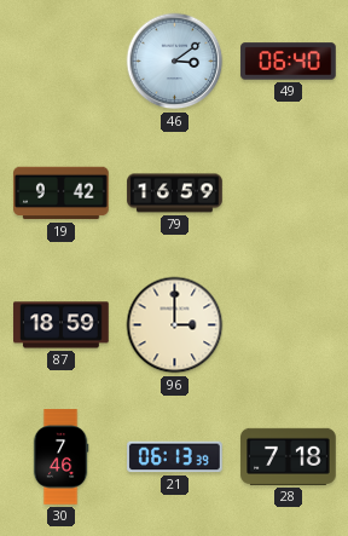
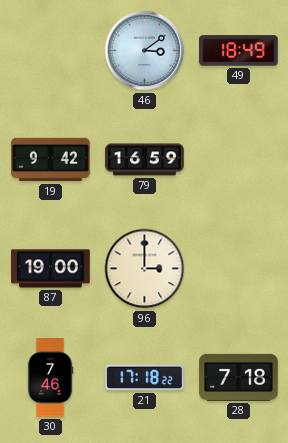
49: 06:40 -> 18:49
87: 18:59 -> 19:00
21: 06:13 -> 17:18
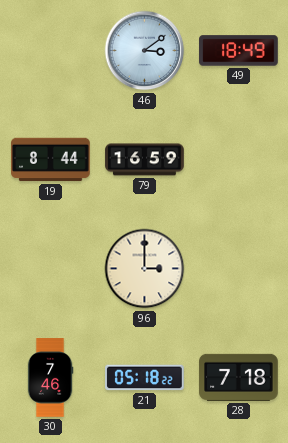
19: 9:42 -> 8:44
87: 19:00 -> none
21: 17:18 -> 05:18
